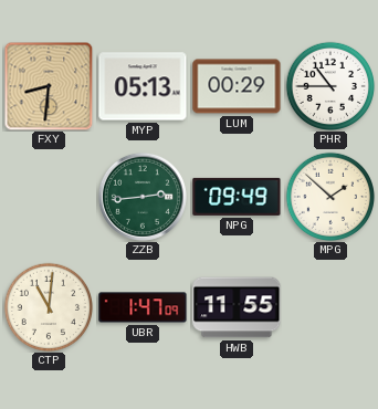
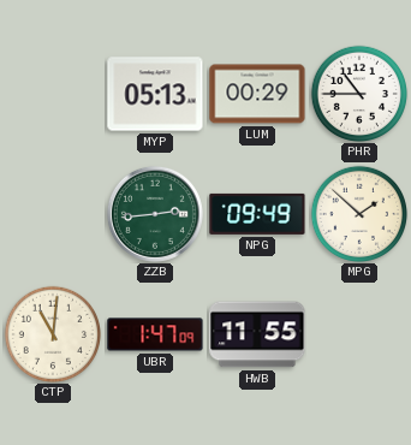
FXY: 8:31 -> none
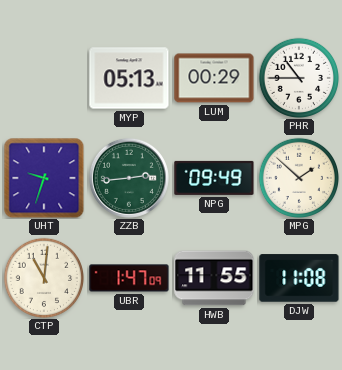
UHT: none -> 9:33
DJW: none -> 11:08
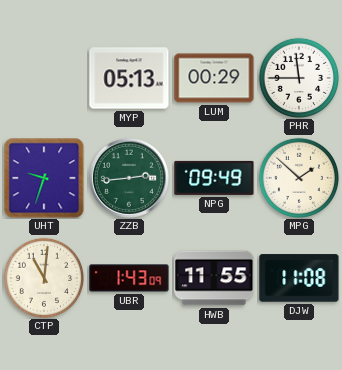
PHR: 10:45 -> 11:45
UBR: 1:47 -> 1:43
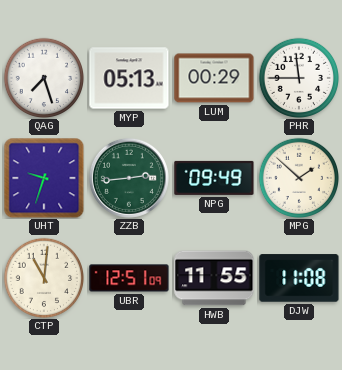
QAG: none -> 7:27
UBR: 1:43 -> 12:51
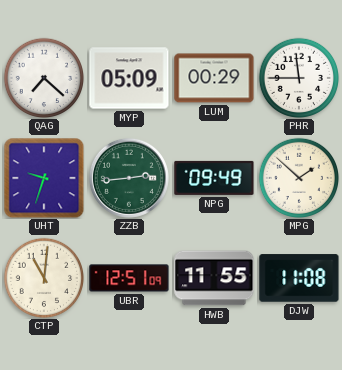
QAG: 7:27 -> 7:22
MYP: 05:13 -> 05:09
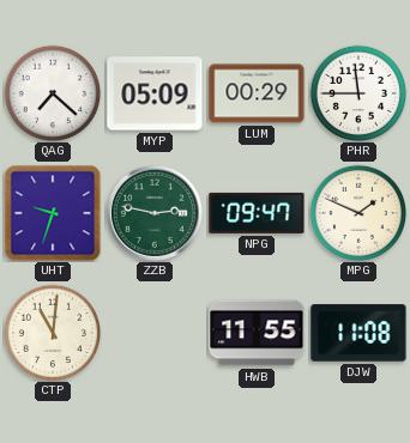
ZZB: 2:44 -> 2:47
NPG: 09:49 -> 09:47
MPG: 1:52 -> 1:49
UBR: 12:51 -> none
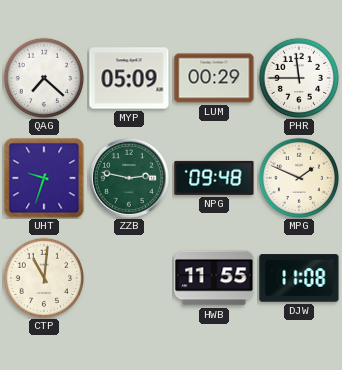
NPG: 09:47 -> 09:48
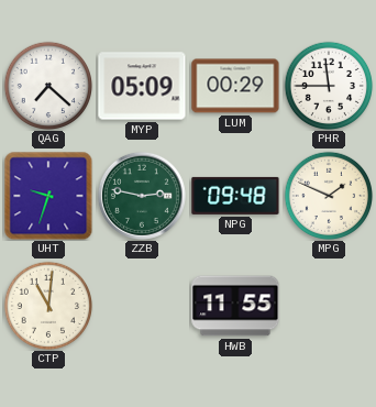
DJW: 11:08 -> none
